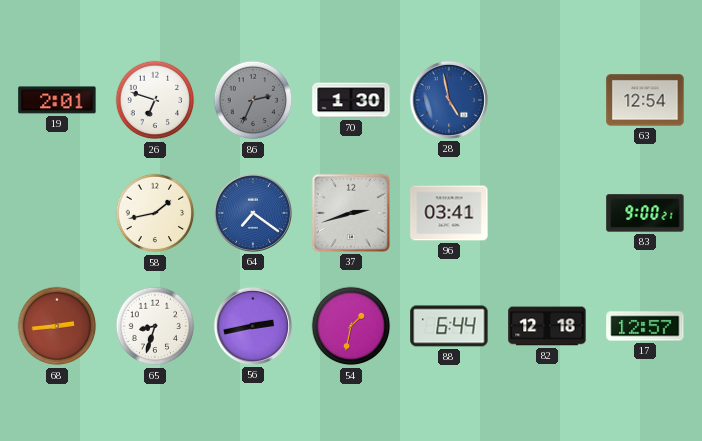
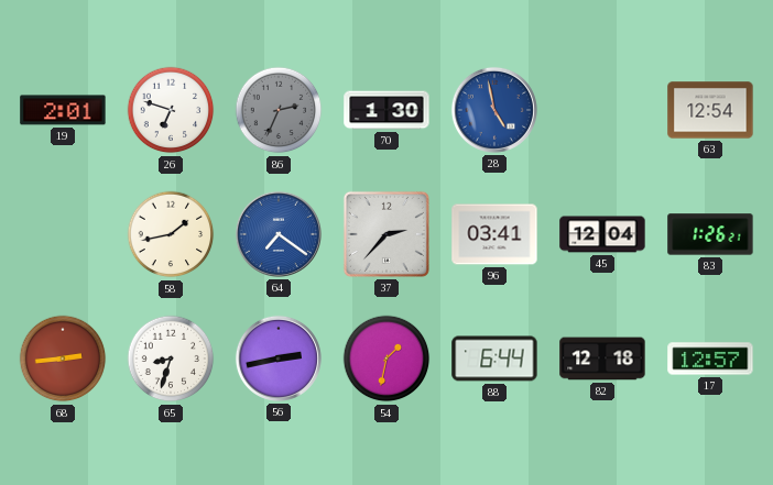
37: 2:42 -> 2:37
45: none -> 12:04
83: 9:00 -> 1:26
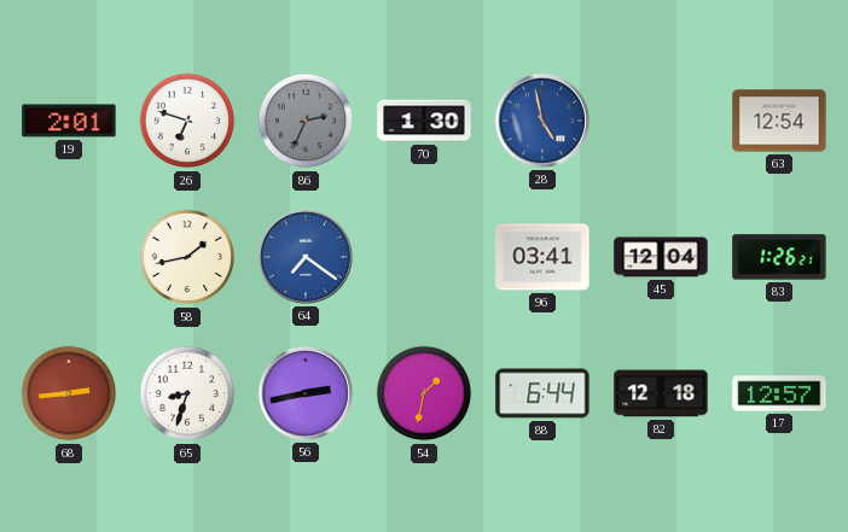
37: 2:37 -> none
